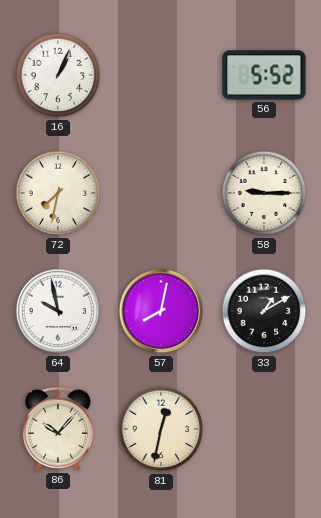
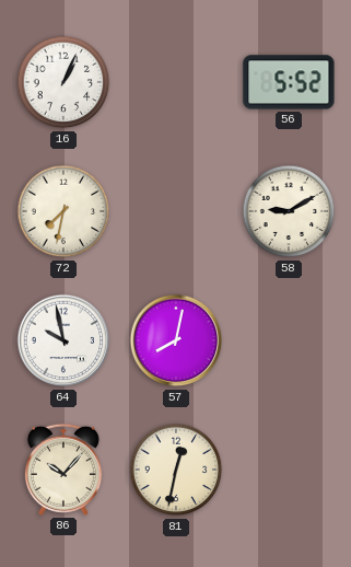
58: 9:15 -> 9:10
33: 1:10 -> none
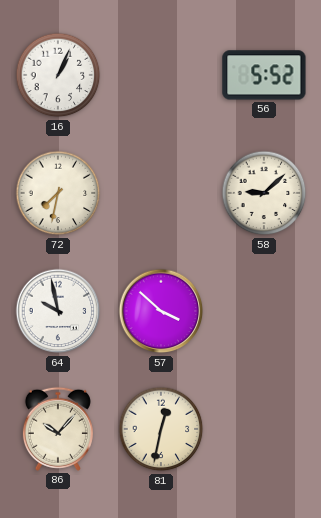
58: 9:10 -> 9:08
57: 8:02 -> 3:52
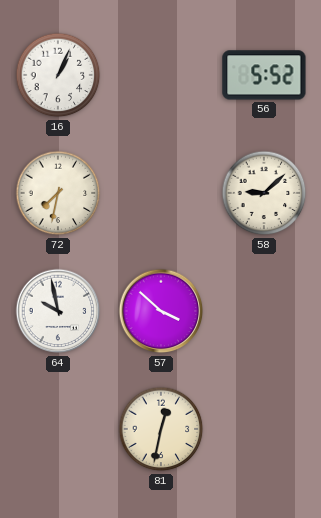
86: 10:07 -> none
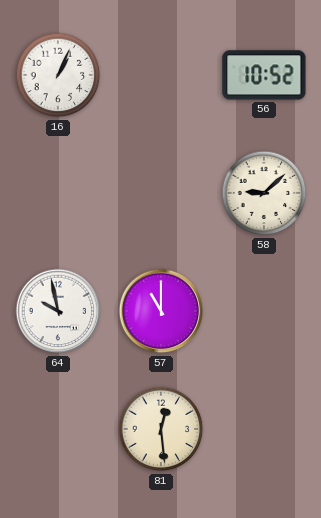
56: 5:52 -> 10:52
72: 7:32 -> none
57: 3:52 -> 11:00
81: 12:32 -> 12:29
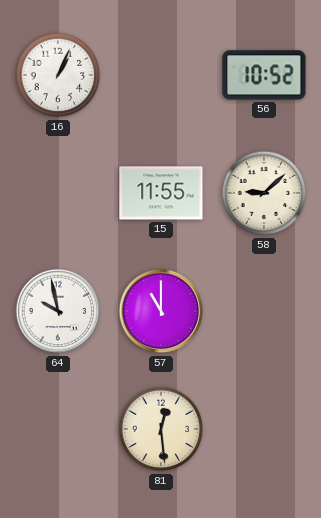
15: none -> 11:55
